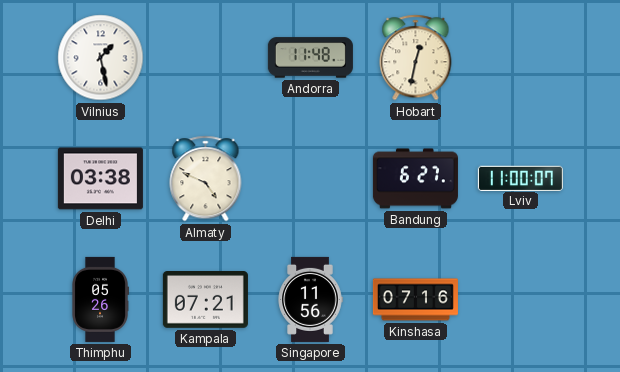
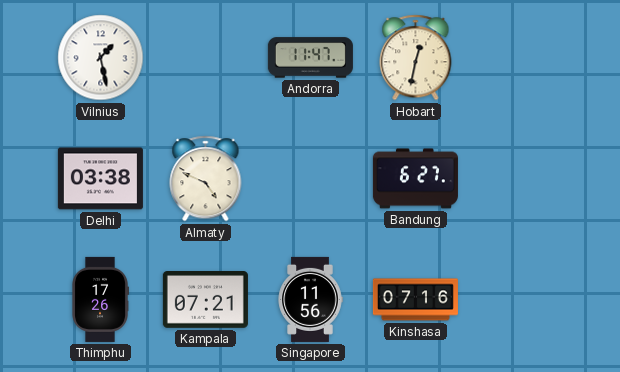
Andorra: 11:48 -> 11:47
Lviv: 11:00 -> none
Thimphu: 05:26 -> 17:26
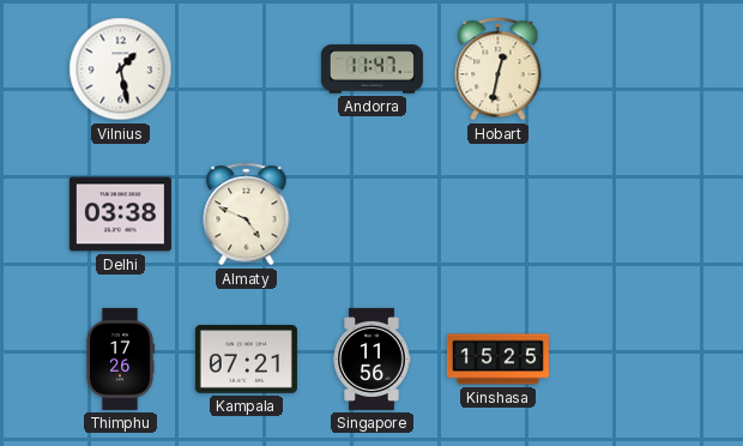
Bandung: 6:27 -> none
Kinshasa: 07:16 -> 15:25
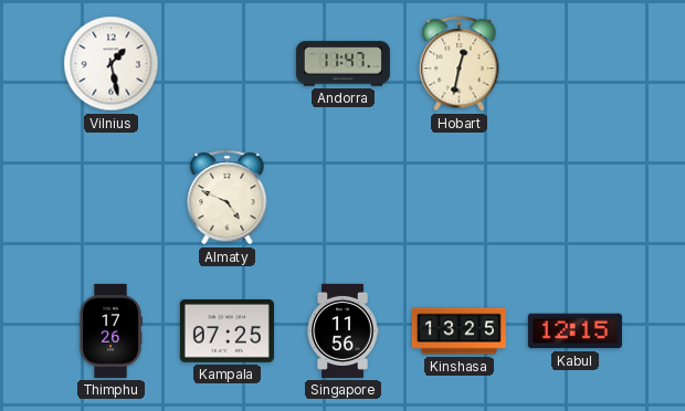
Delhi: 03:38 -> none
Kampala: 07:21 -> 07:25
Kinshasa: 15:25 -> 13:25
Kabul: none -> 12:15
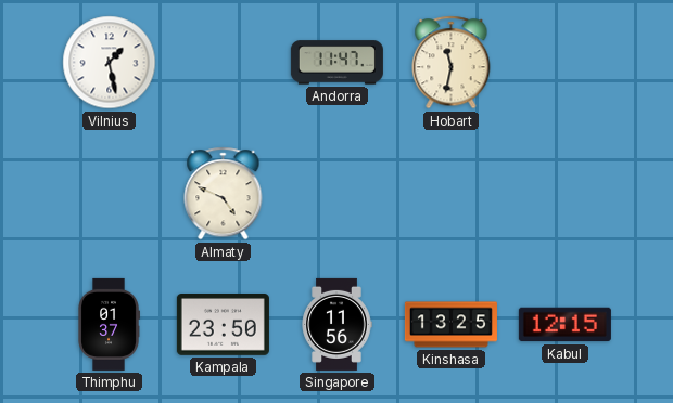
Hobart: 12:32 -> 11:32
Thimphu: 17:26 -> 01:37
Kampala: 07:25 -> 23:50
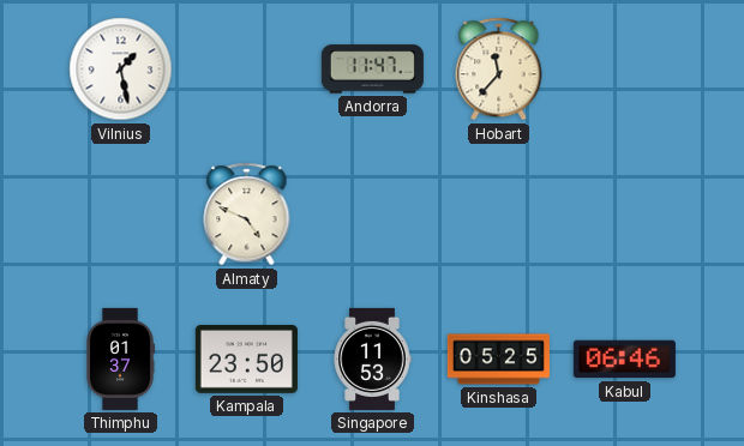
Hobart: 11:32 -> 11:37
Singapore: 11:56 -> 11:53
Kinshasa: 13:25 -> 05:25
Kabul: 12:15 -> 06:46
